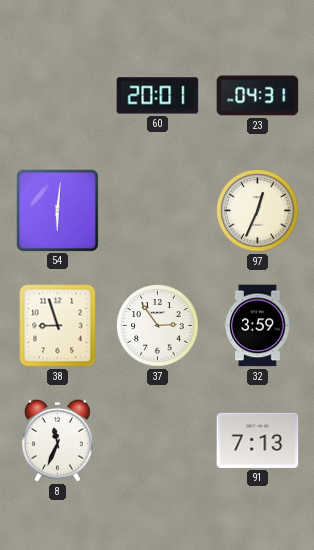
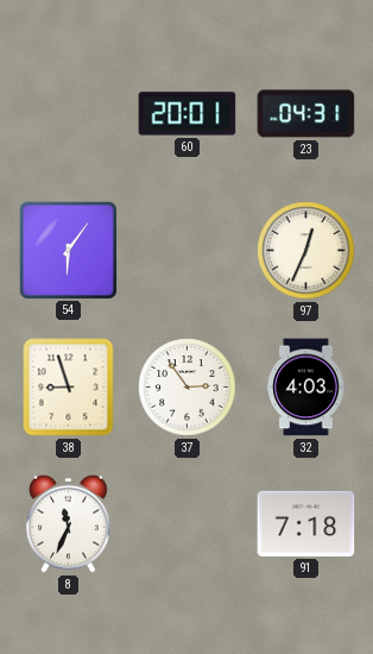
54: 6:01 -> 6:06
32: 3:59 -> 4:03
91: 7:13 -> 7:18
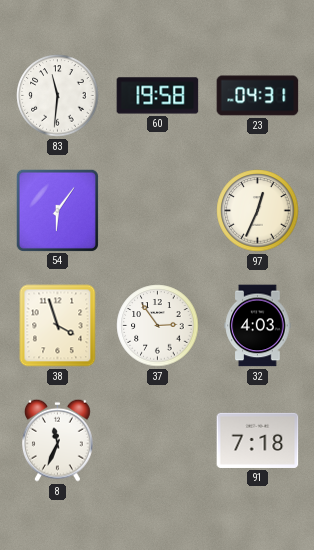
83: none -> 11:31
60: 20:01 -> 19:58
38: 8:57 -> 3:57
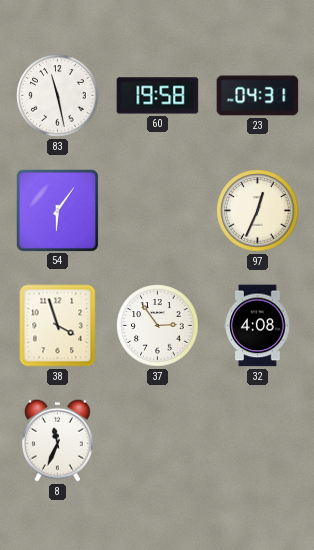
83: 11:31 -> 11:28
32: 4:03 -> 4:08
91: 7:18 -> none
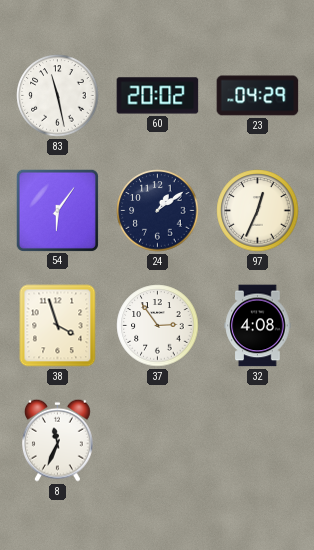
60: 19:58 -> 20:02
23: 04:31 -> 04:29
24: none -> 1:09
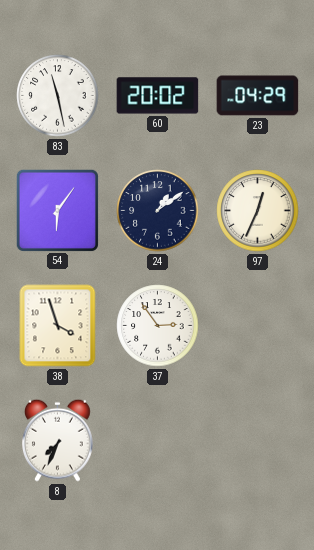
32: 4:08 -> none
8: 11:34 -> 7:34
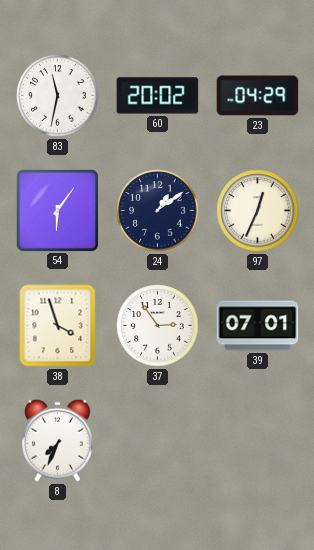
83: 11:28 -> 11:32
39: none -> 07:01
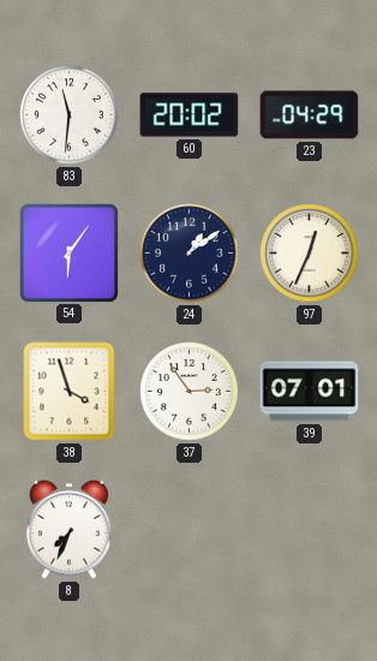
83: 11:32 -> 11:31
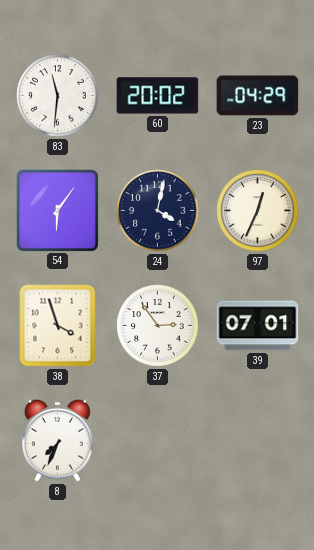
24: 1:09 -> 4:02
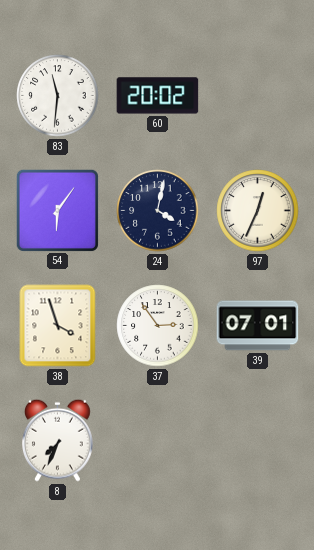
23: 04:29 -> none
